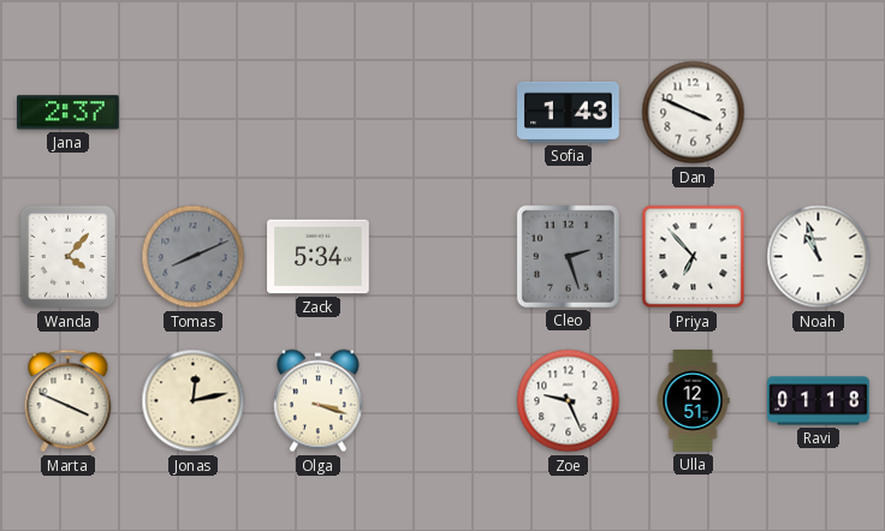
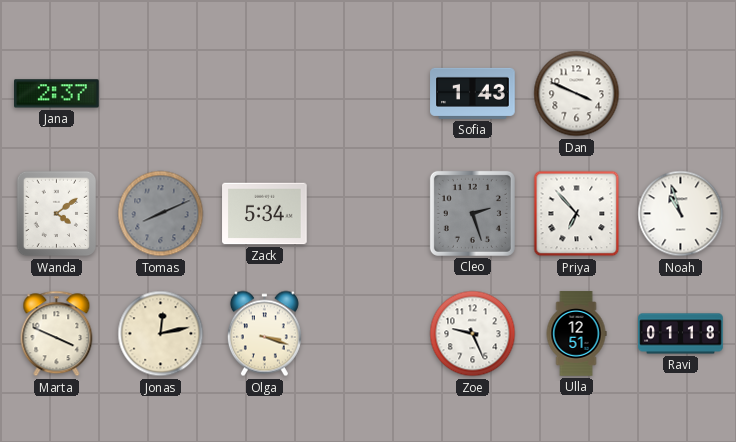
Wanda: 4:07 -> 4:09
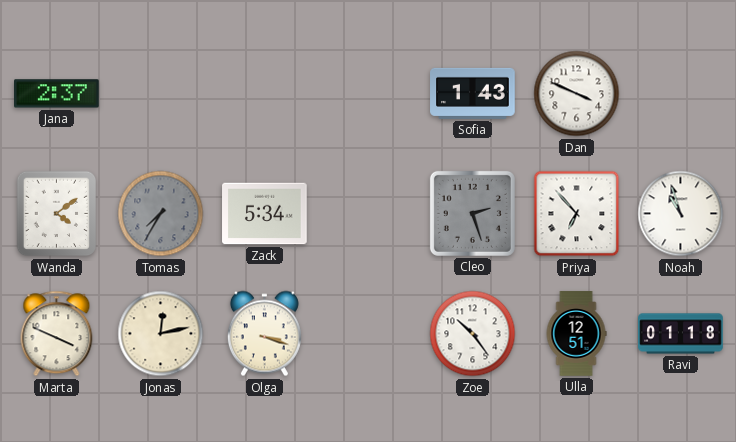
Tomas: 8:11 -> 7:35
Zoe: 9:26 -> 10:24
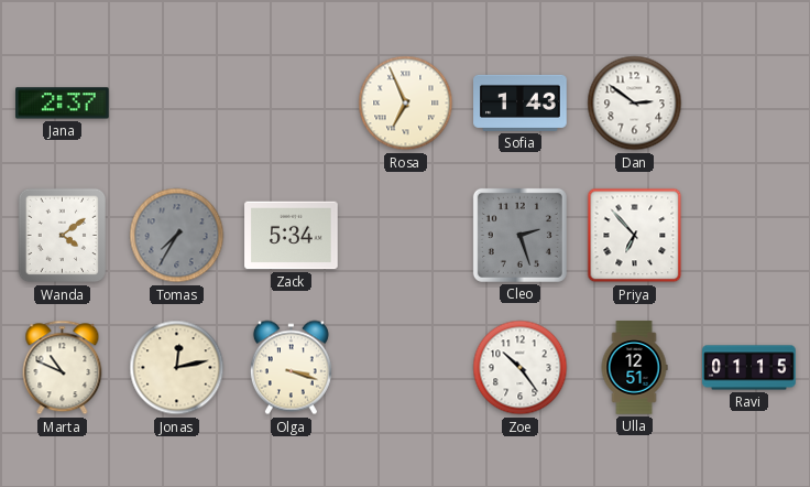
Rosa: none -> 6:56
Dan: 3:49 -> 2:51
Noah: 10:57 -> none
Marta: 3:49 -> 10:49
Ravi: 01:18 -> 01:15
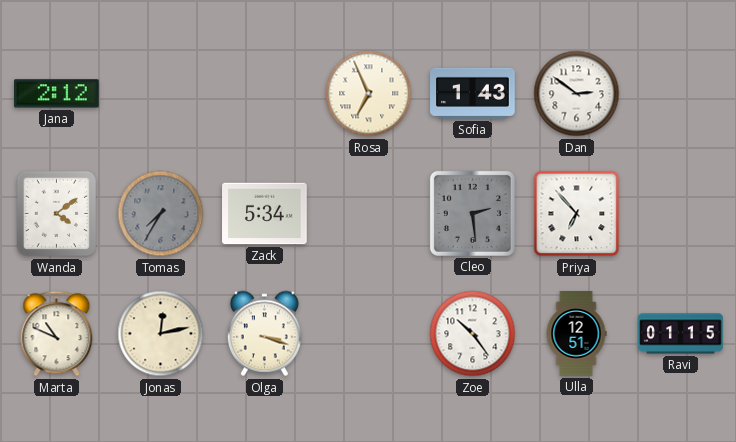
Jana: 2:37 -> 2:12
Cleo: 2:27 -> 2:29
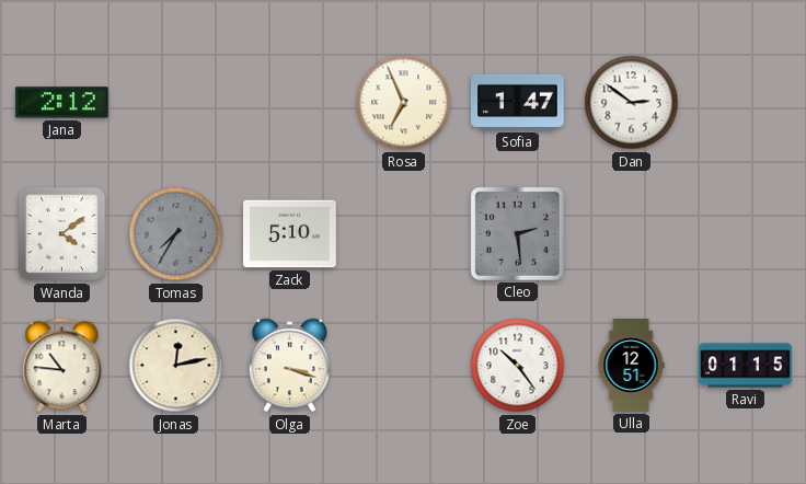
Sofia: 1:43 -> 1:47
Zack: 5:34 -> 5:10
Priya: 6:53 -> none
Marta: 10:49 -> 10:46
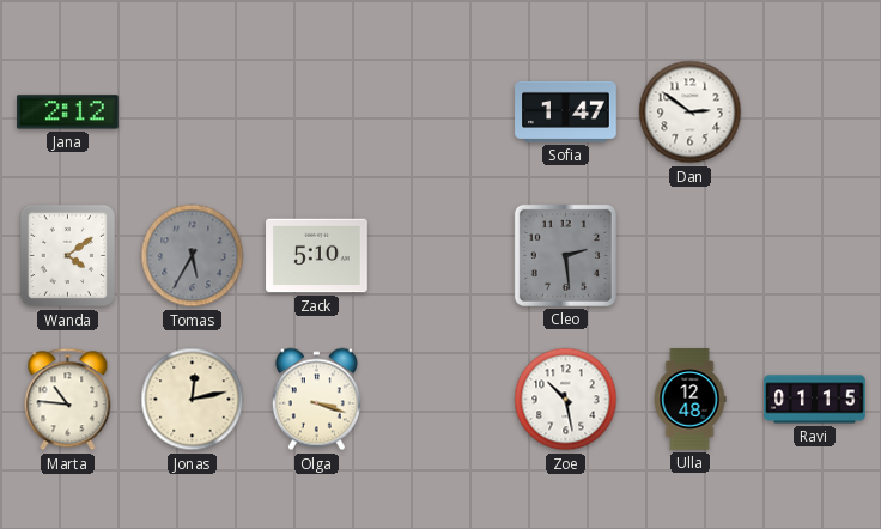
Rosa: 6:56 -> none
Tomas: 7:35 -> 5:35
Zoe: 10:24 -> 10:28
Ulla: 12:51 -> 12:48
